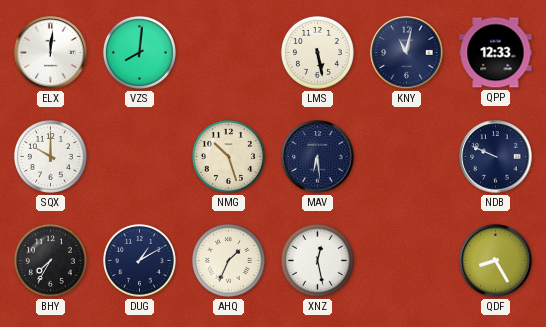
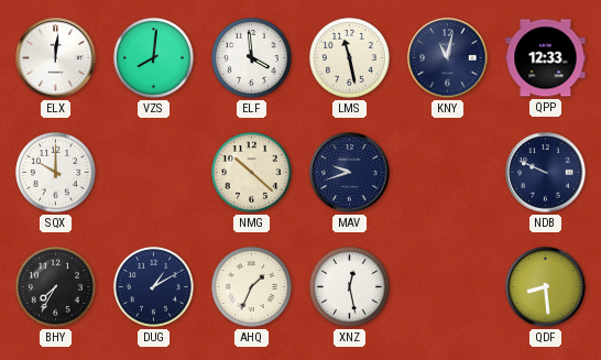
ELF: none -> 3:59
LMS: 5:28 -> 11:28
NMG: 10:27 -> 10:22
MAV: 6:29 -> 9:42
QDF: 8:25 -> 8:29
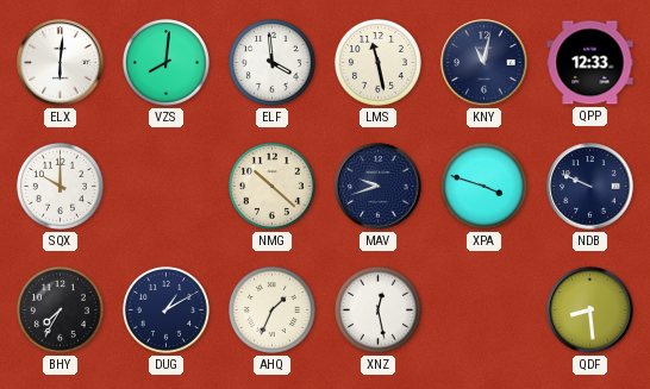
ELX: 12:01 -> 6:01
XPA: none -> 3:48
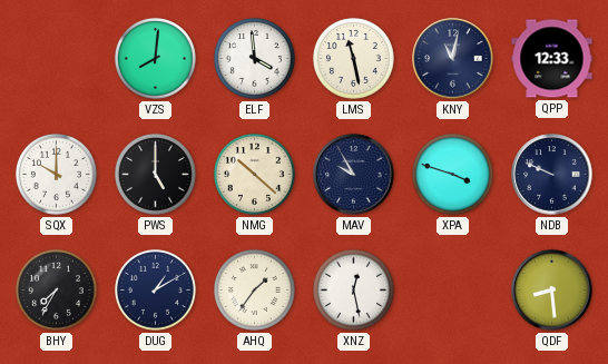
ELX: 6:01 -> none
PWS: none -> 5:00
MAV: 9:42 -> 9:55
AHQ: 1:34 -> 1:36
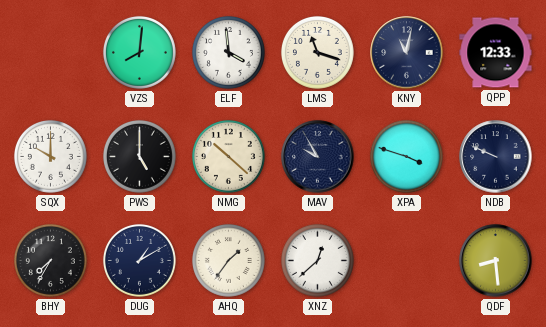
LMS: 11:28 -> 11:18
XNZ: 12:28 -> 12:38
